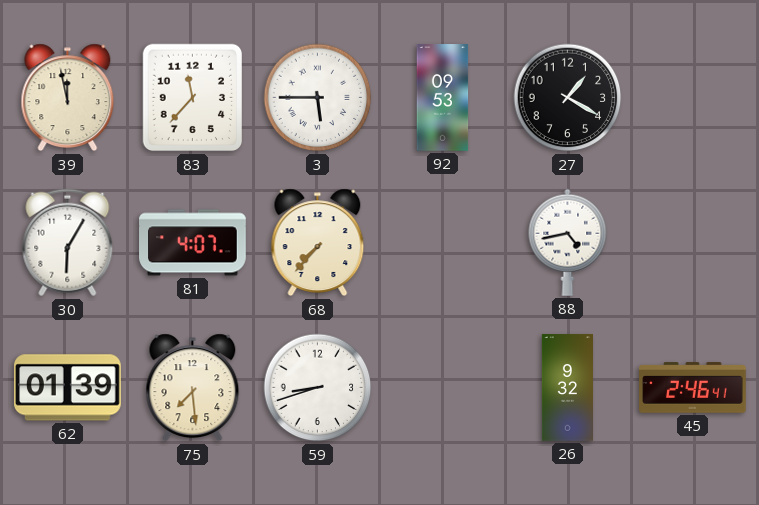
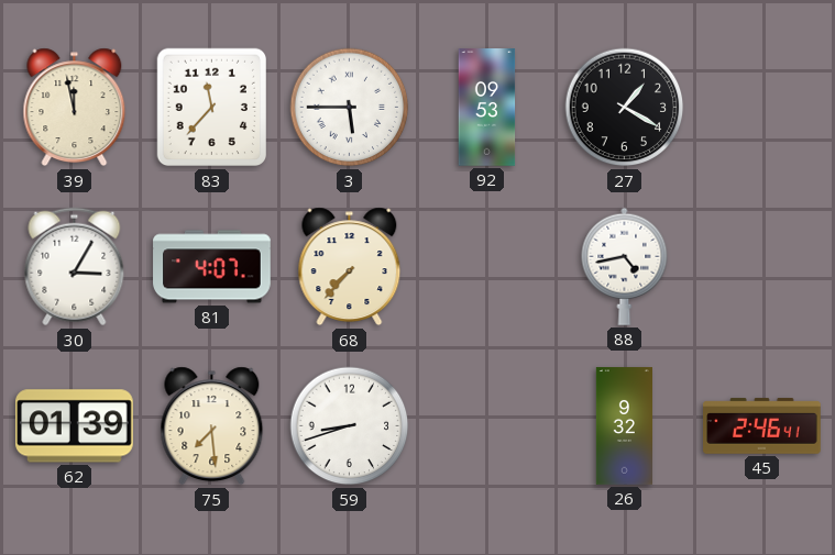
30: 6:05 -> 3:05
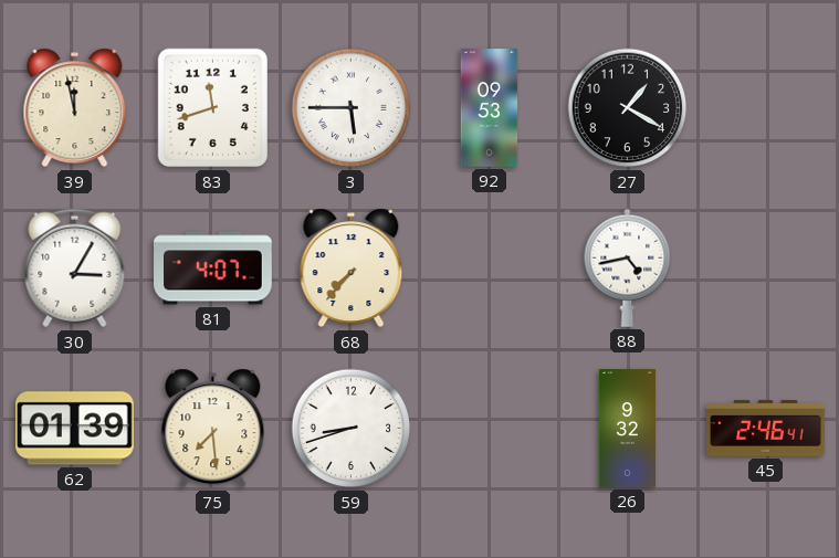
83: 11:37 -> 11:42
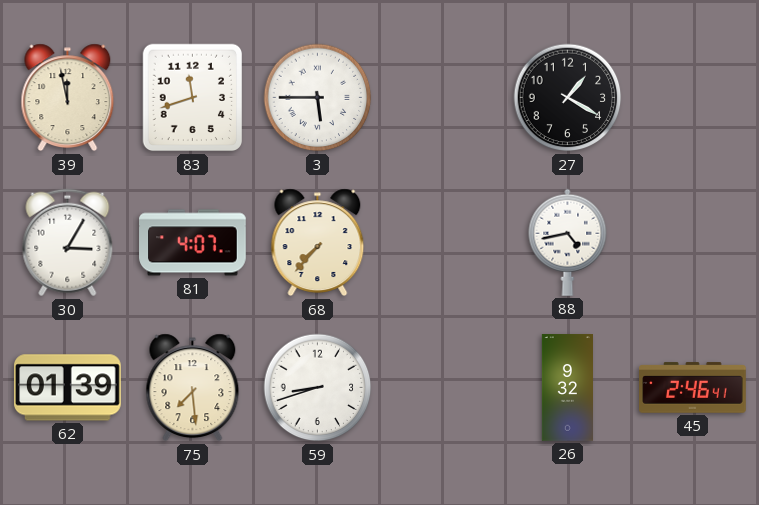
92: 09:53 -> none
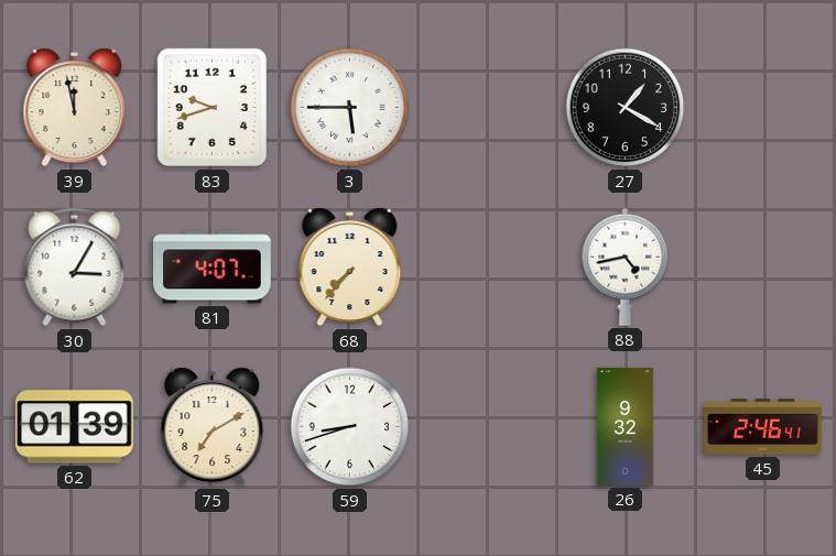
83: 11:42 -> 9:42
75: 7:29 -> 7:10
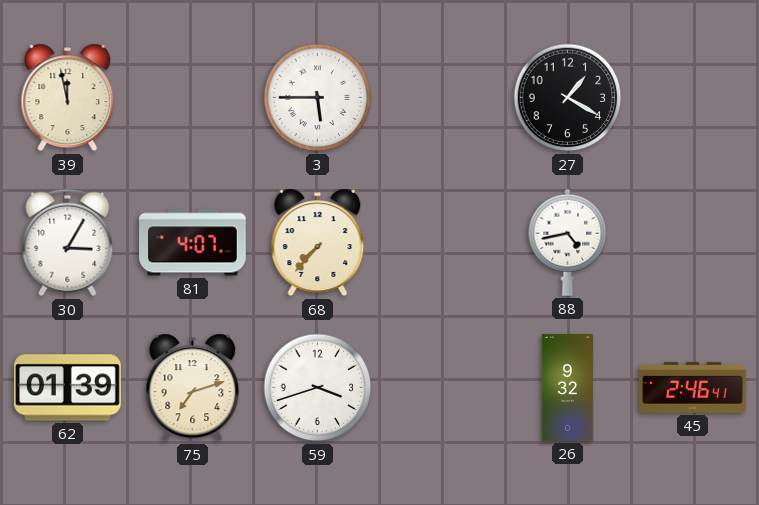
83: 9:42 -> none
75: 7:10 -> 7:12
59: 8:42 -> 3:42
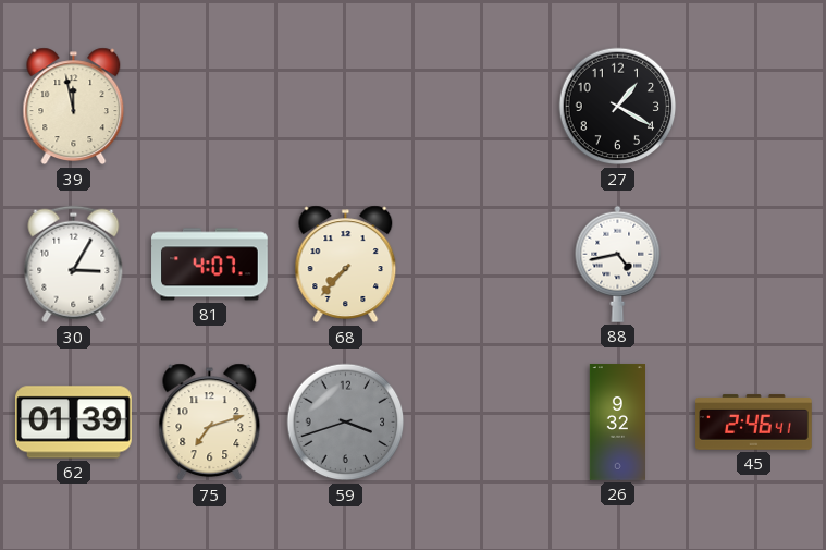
3: 5:45 -> none
59 dial: white -> grey
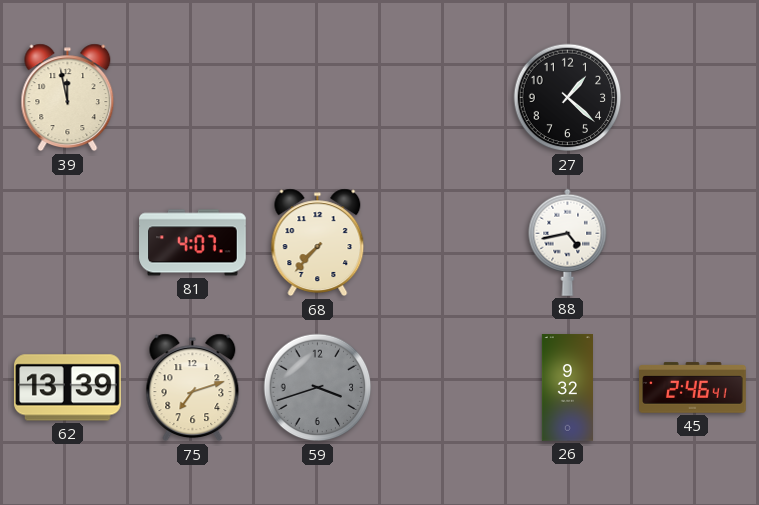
27: 1:20 -> 1:22
30: 3:05 -> none
62: 01:39 -> 13:39
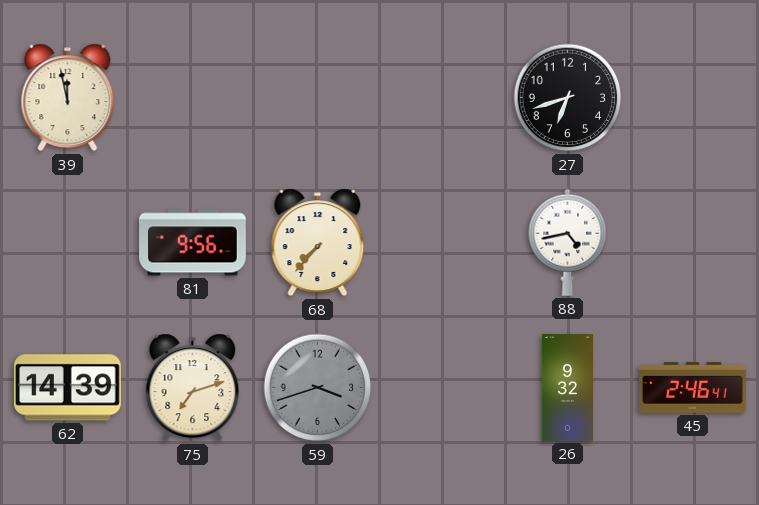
27: 1:22 -> 6:42
81: 4:07 -> 9:56
62: 13:39 -> 14:39
